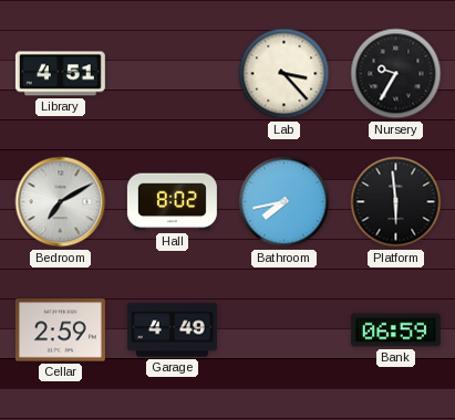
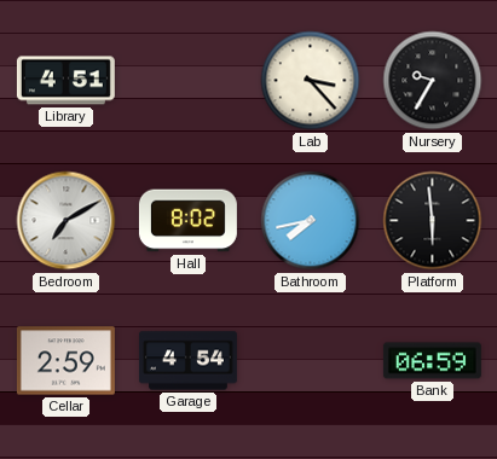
Garage: 4:49 -> 4:54
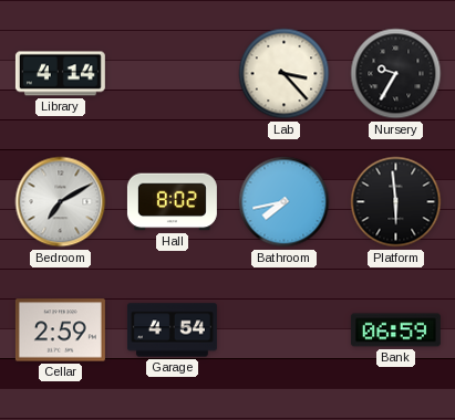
Library: 4:51 -> 4:14
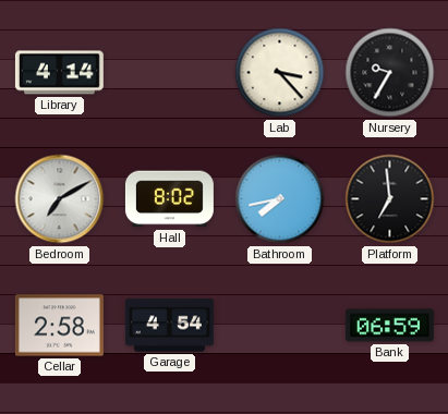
Platform: 5:59 -> 6:59
Cellar: 2:59 -> 2:58
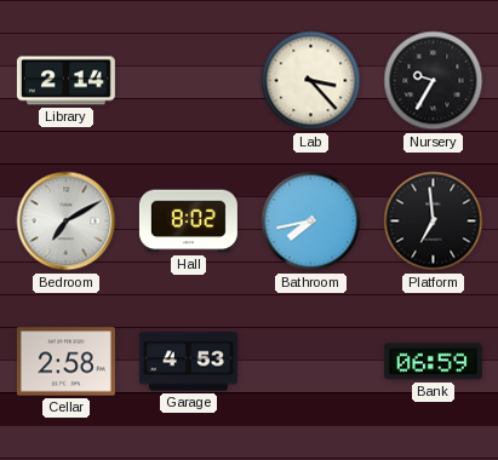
Library: 4:14 -> 2:14
Garage: 4:54 -> 4:53
